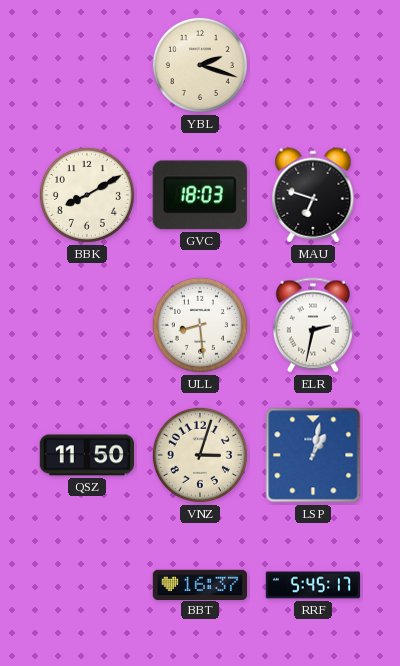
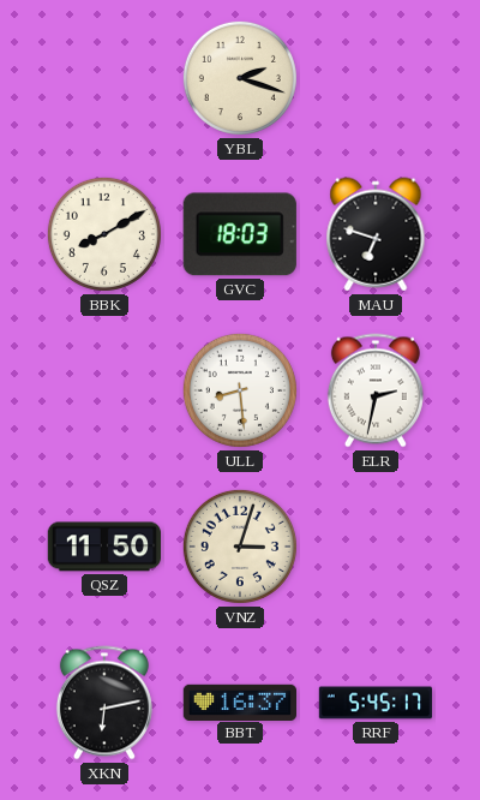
LSP: 1:02 -> none
XKN: none -> 6:13
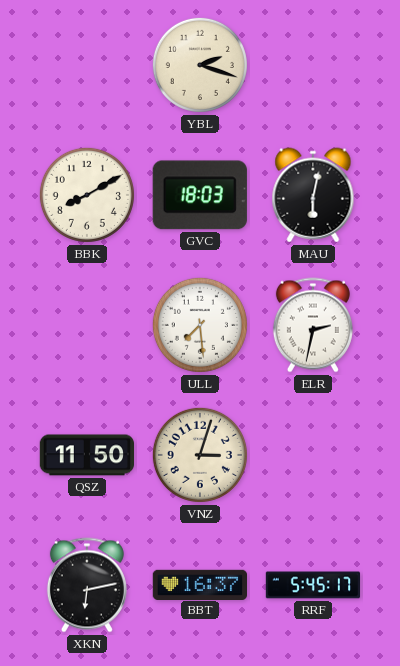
MAU: 6:48 -> 6:02
ULL: 8:29 -> 7:29
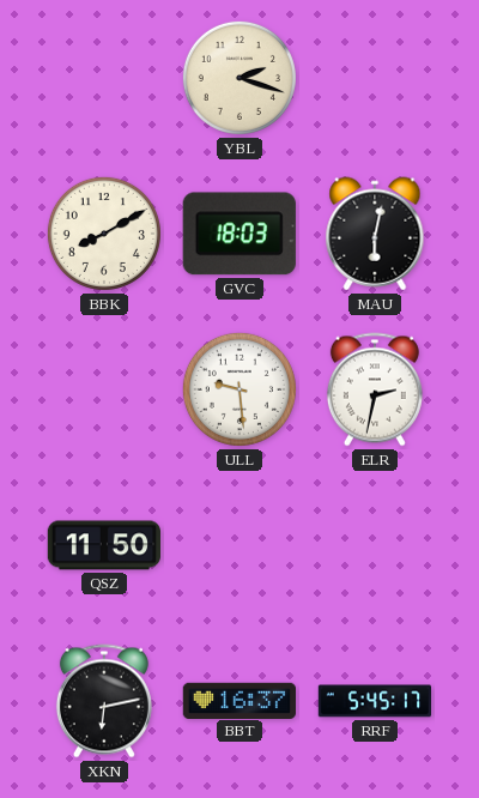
ULL: 7:29 -> 9:29
VNZ: 3:03 -> none
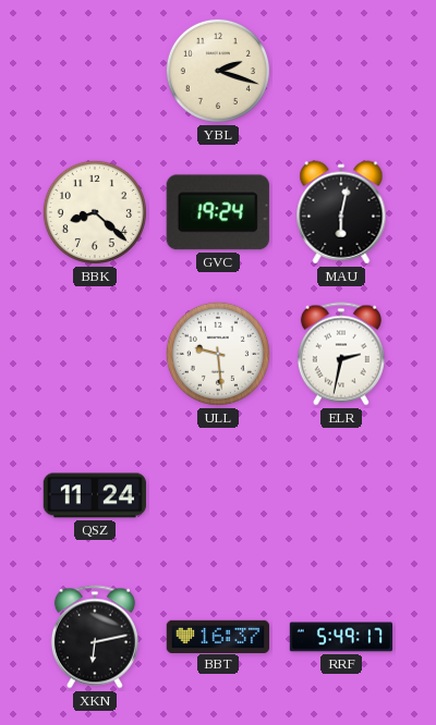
BBK: 8:10 -> 8:22
GVC: 18:03 -> 19:24
QSZ: 11:50 -> 11:24
RRF: 5:45 -> 5:49
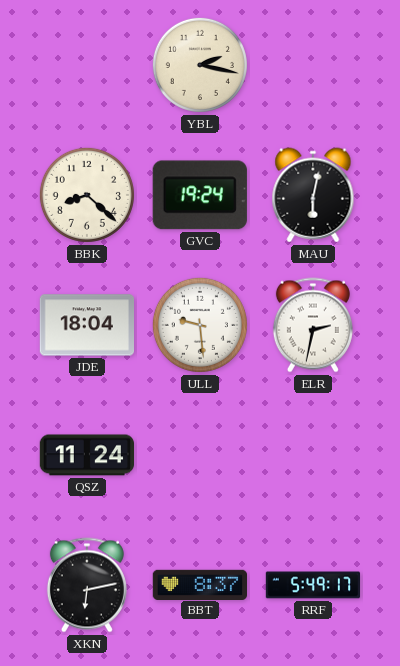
YBL: 2:18 -> 2:17
JDE: none -> 18:04
BBT: 16:37 -> 8:37
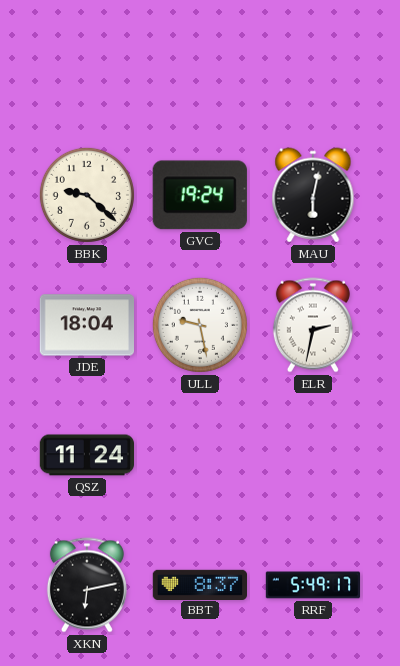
YBL: 2:17 -> none
BBK: 8:22 -> 9:22
ULL: 9:29 -> 9:28
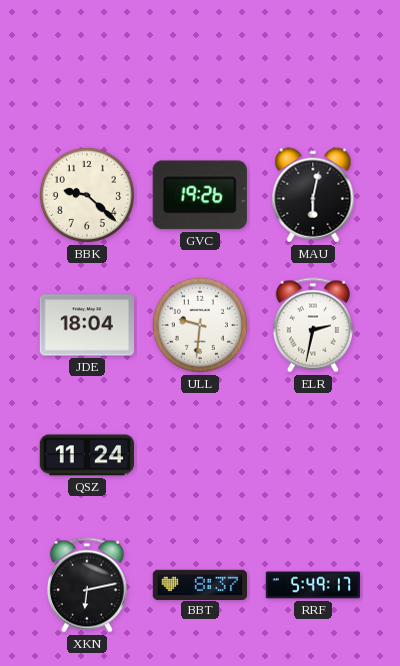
GVC: 19:24 -> 19:26
ULL: 9:28 -> 9:31
